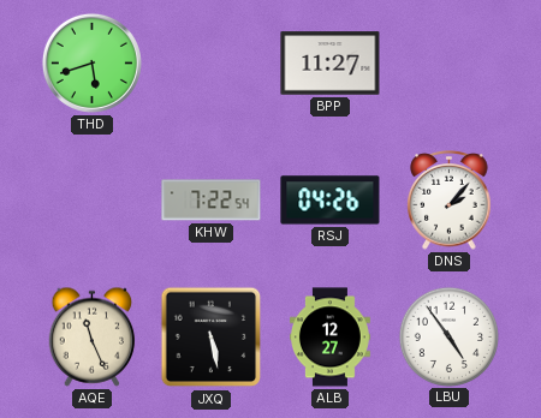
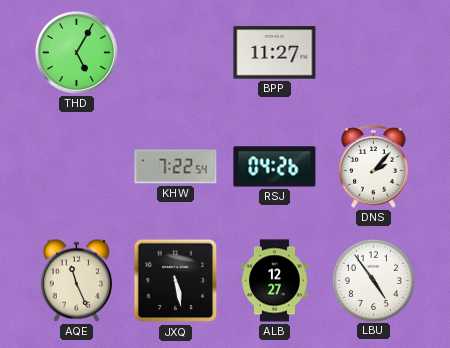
THD: 5:42 -> 5:05
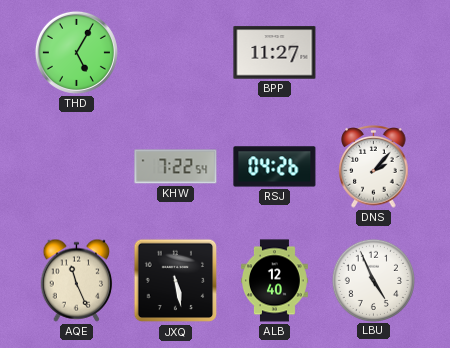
ALB: 12:27 -> 12:40
LBU: 4:54 -> 4:56
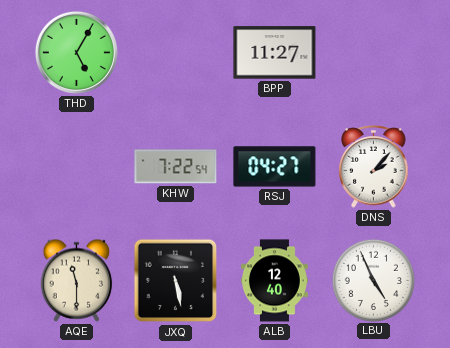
RSJ: 04:26 -> 04:27
AQE: 11:26 -> 11:30
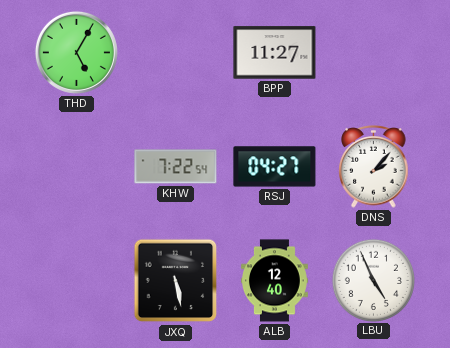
AQE: 11:30 -> none
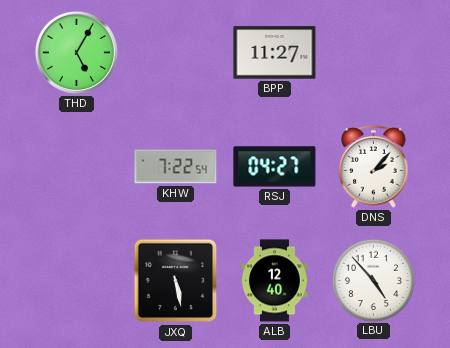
LBU: 4:56 -> 4:53
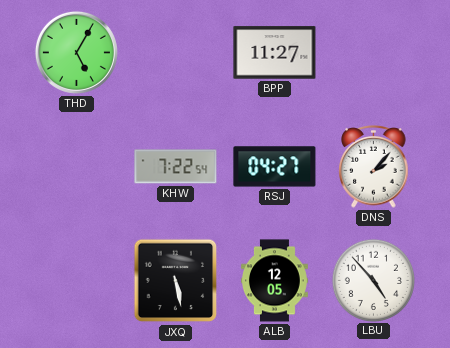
ALB: 12:40 -> 12:05
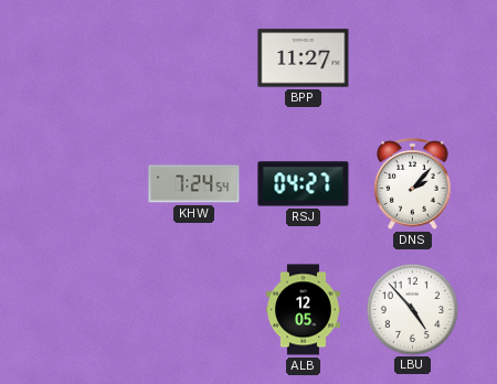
THD: 5:05 -> none
KHW: 7:22 -> 7:24
JXQ: 5:28 -> none
